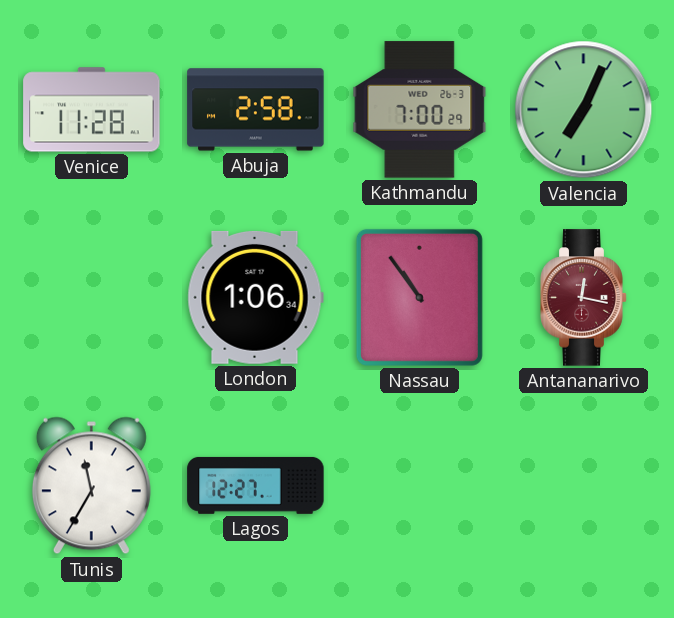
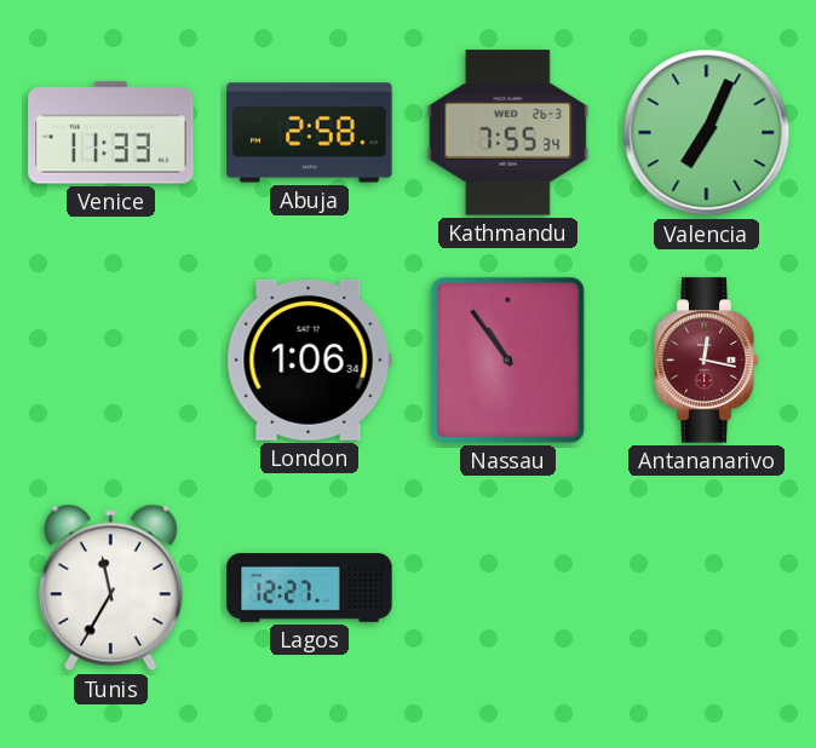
Venice: 11:28 -> 11:33
Kathmandu: 7:00 -> 7:55
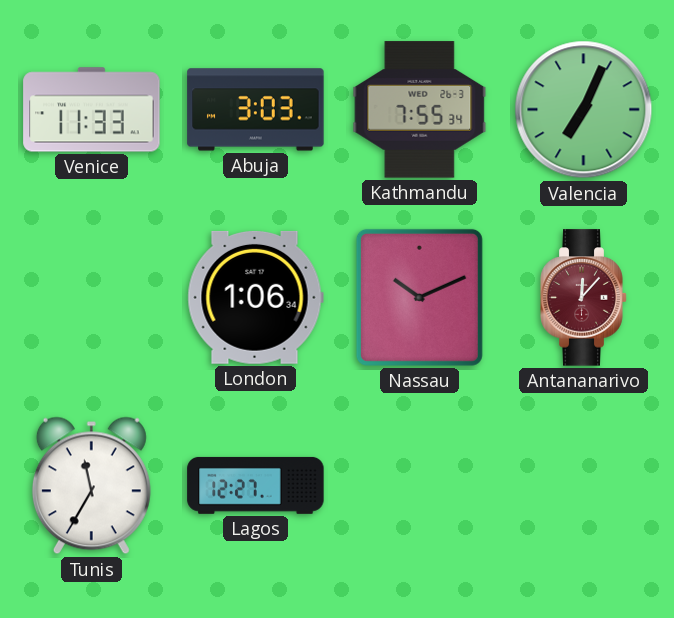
Abuja: 2:58 -> 3:03
Nassau: 10:54 -> 10:11
Antananarivo: 12:17 -> 12:07
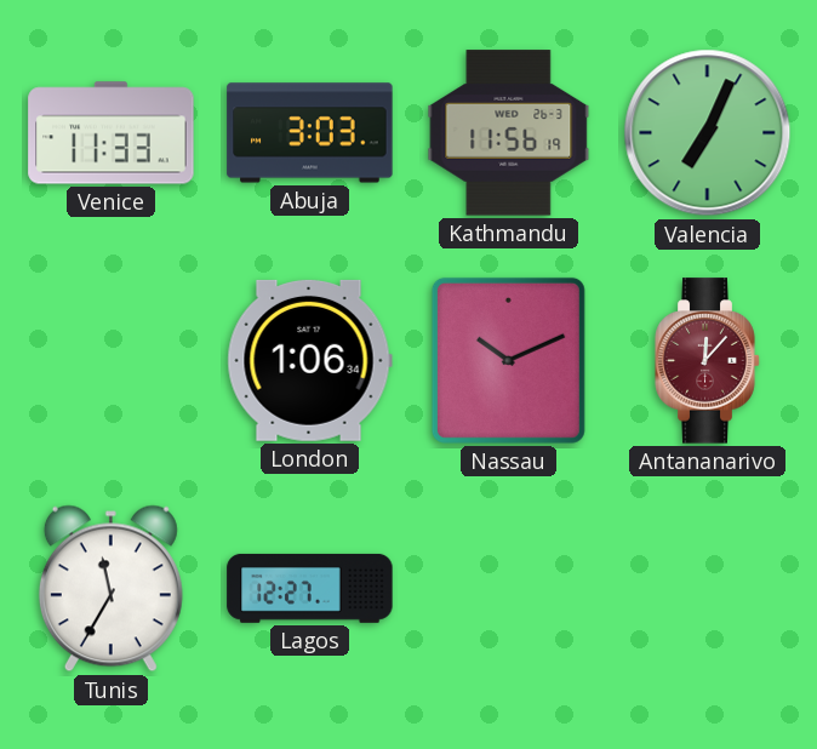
Kathmandu: 7:55 -> 11:56
